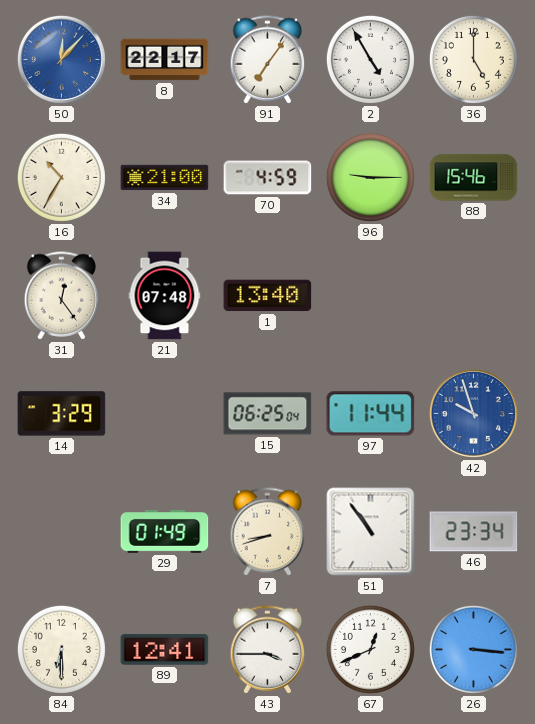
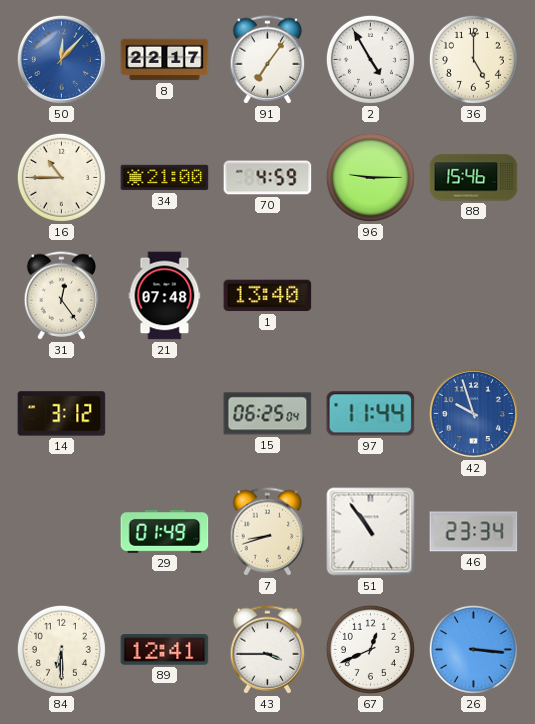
16: 10:35 -> 10:45
14: 3:29 -> 3:12
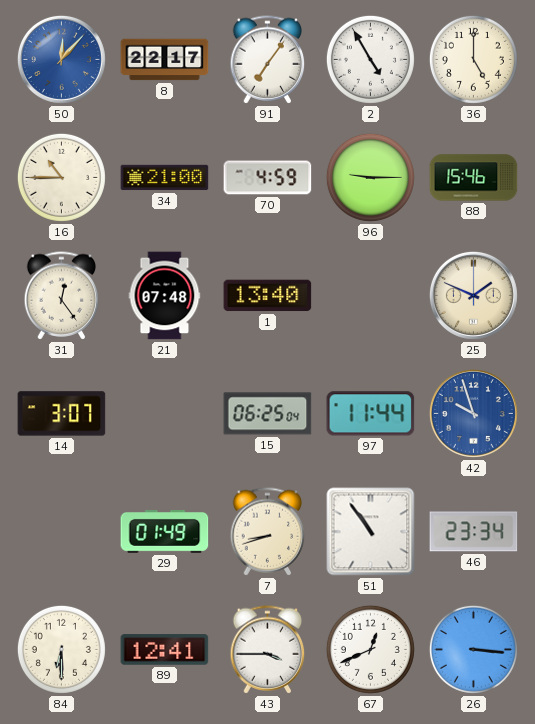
25: none -> 1:49
14: 3:12 -> 3:07
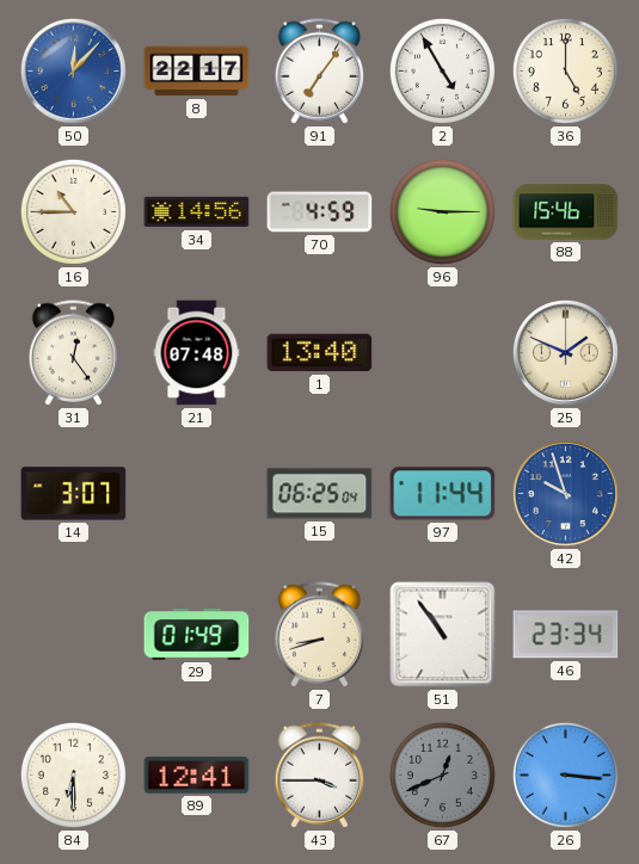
34: 21:00 -> 14:56
67 dial: white -> grey
